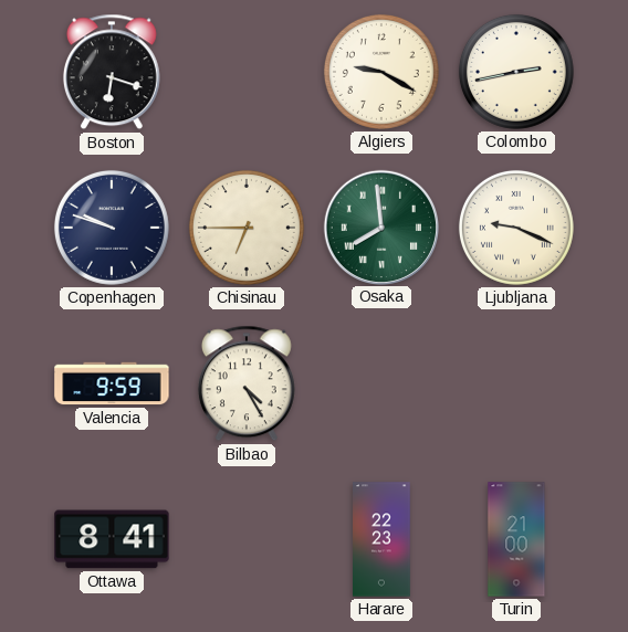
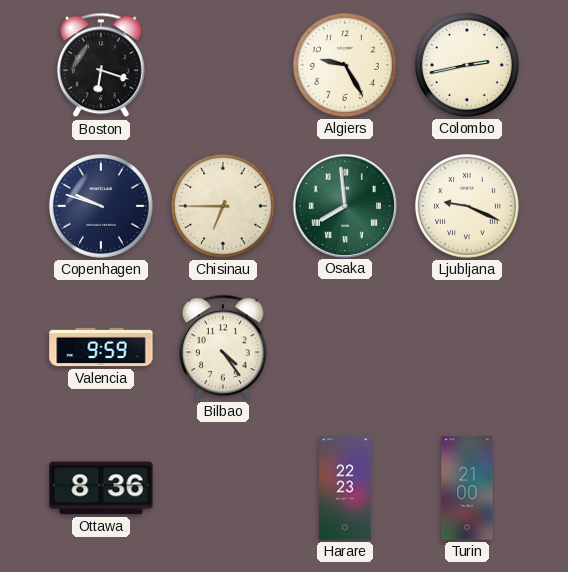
Algiers: 9:20 -> 9:25
Bilbao: 4:25 -> 4:24
Ottawa: 8:41 -> 8:36
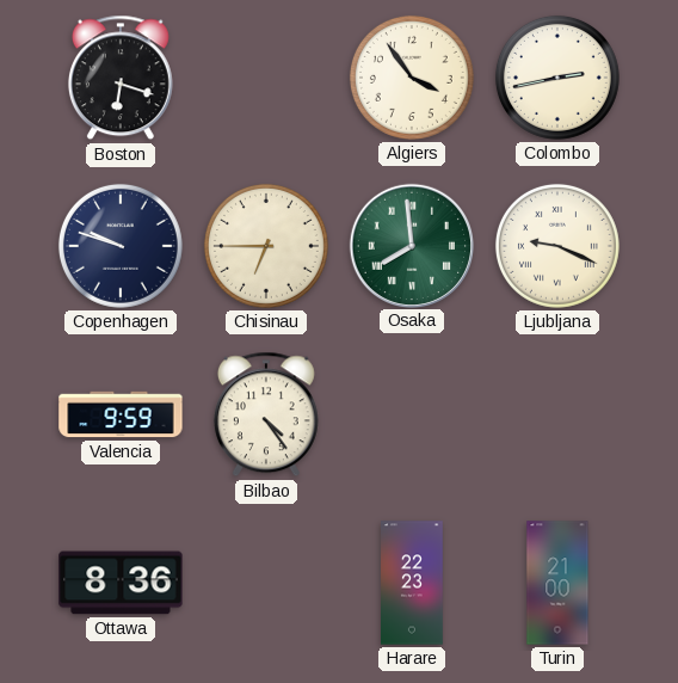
Algiers: 9:25 -> 3:54
